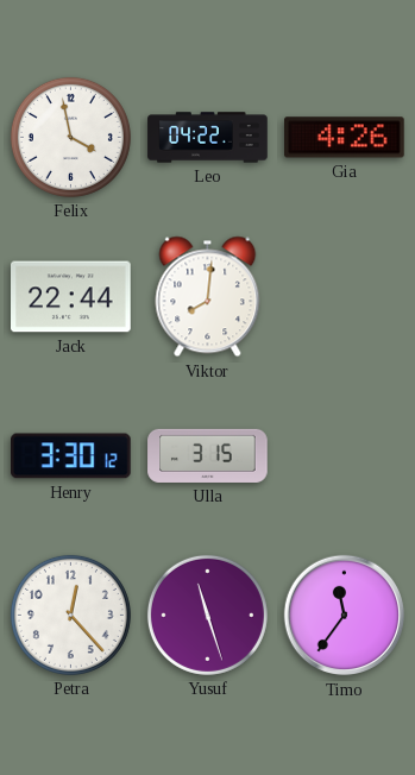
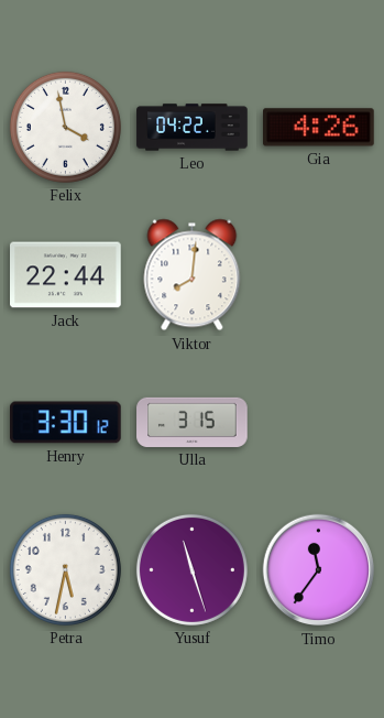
Petra: 12:23 -> 5:32
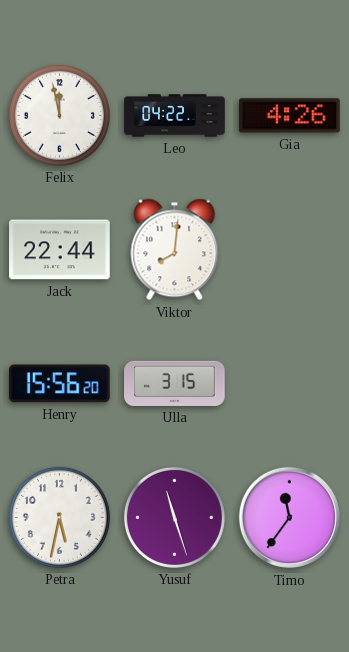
Felix: 3:58 -> 11:58
Henry: 3:30 -> 15:56
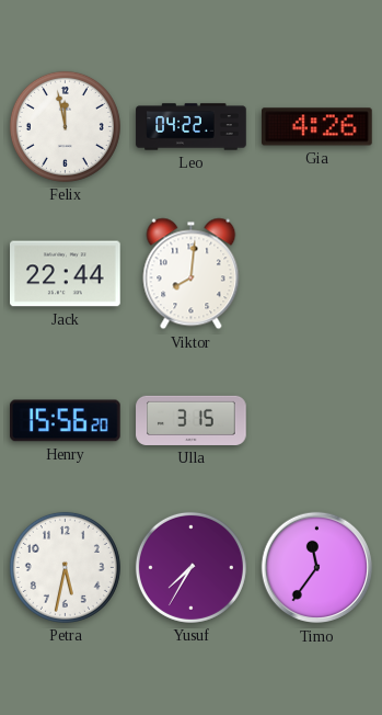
Yusuf: 11:27 -> 7:35
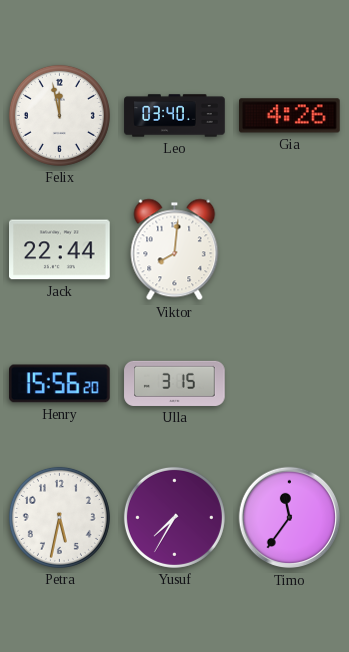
Leo: 04:22 -> 03:40
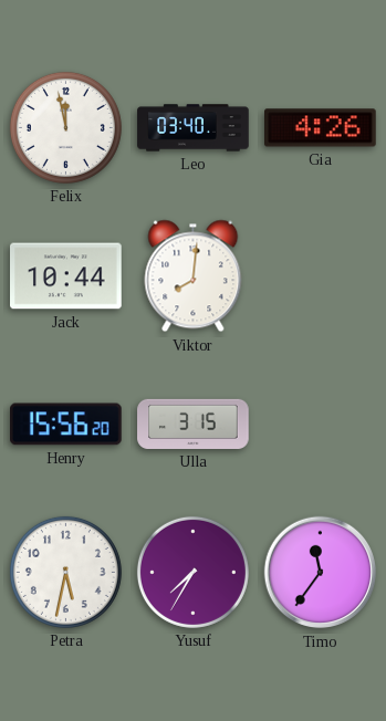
Jack: 22:44 -> 10:44
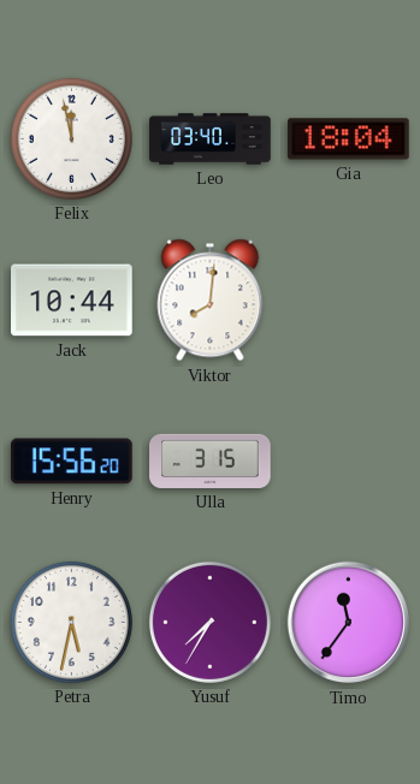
Gia: 4:26 -> 18:04
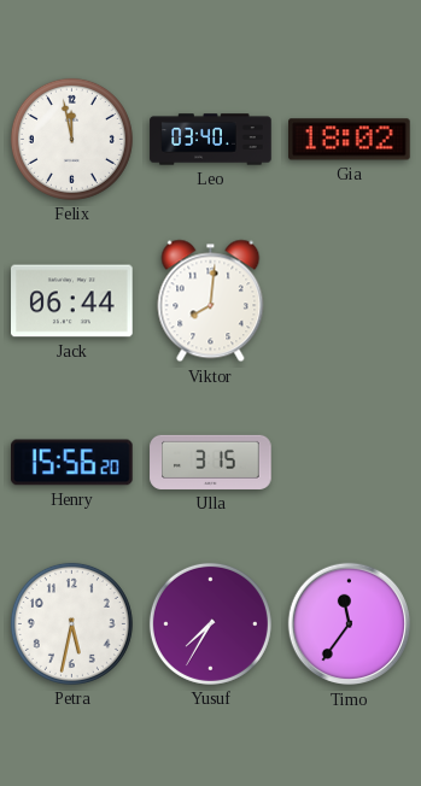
Gia: 18:04 -> 18:02
Jack: 10:44 -> 06:44
